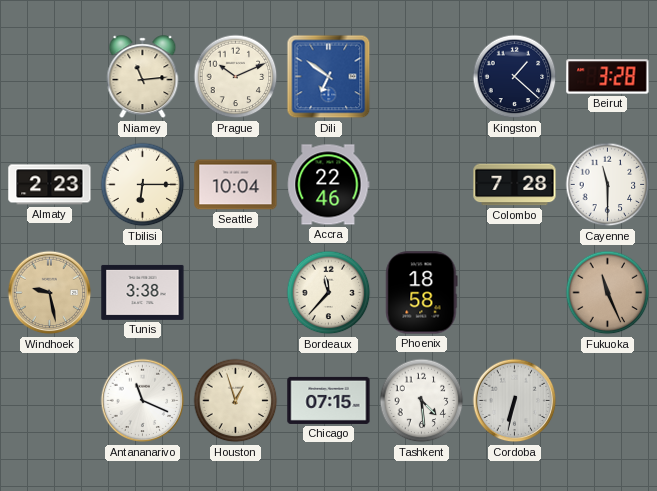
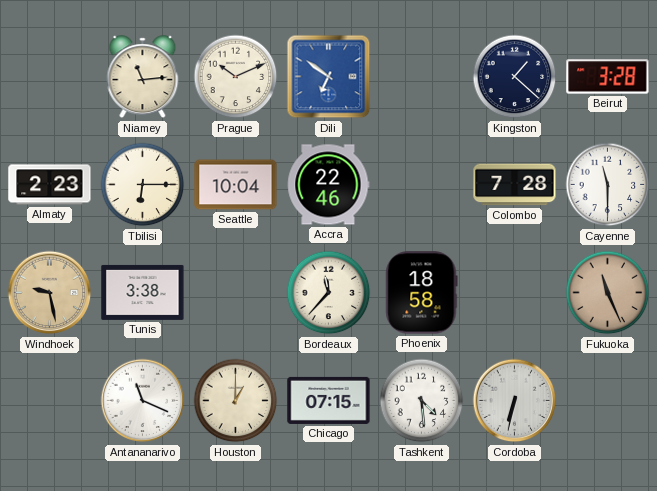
Houston: 12:57 -> 1:00
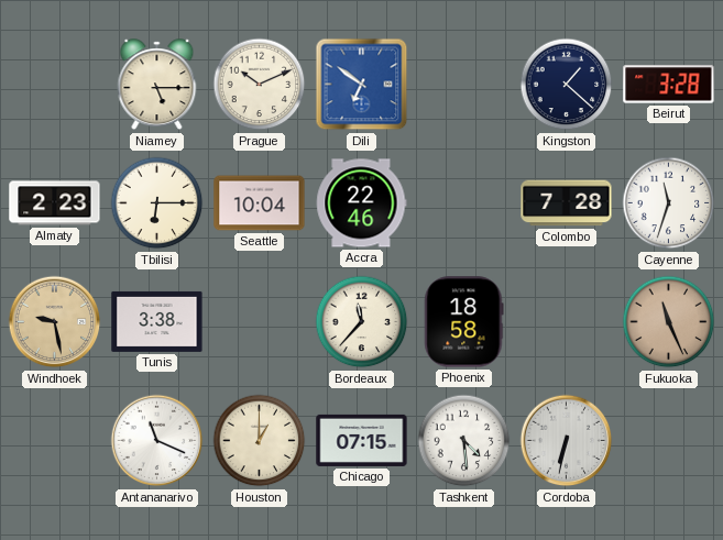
Niamey: 11:14 -> 5:15
Cayenne: 11:30 -> 11:33
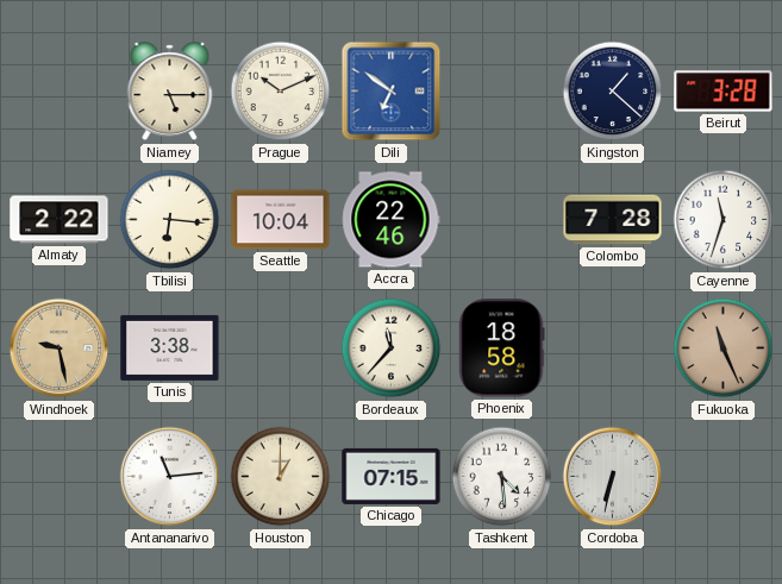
Almaty: 2:23 -> 2:22
Tbilisi: 6:15 -> 6:16
Antananarivo: 11:19 -> 11:14
